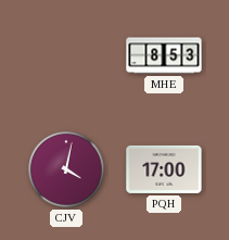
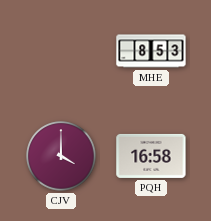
CJV: 4:02 -> 4:00
PQH: 17:00 -> 16:58
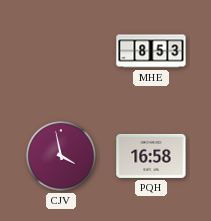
CJV: 4:00 -> 3:58
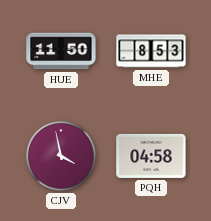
HUE: none -> 11:50
PQH: 16:58 -> 04:58
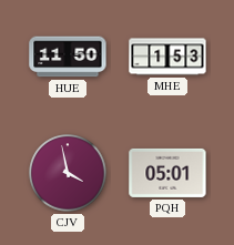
MHE: 8:53 -> 1:53
PQH: 04:58 -> 05:01
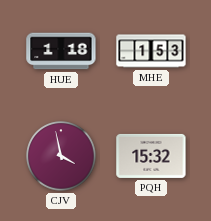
HUE: 11:50 -> 1:18
PQH: 05:01 -> 15:32
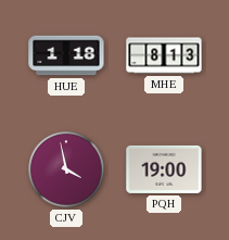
MHE: 1:53 -> 8:13
PQH: 15:32 -> 19:00
